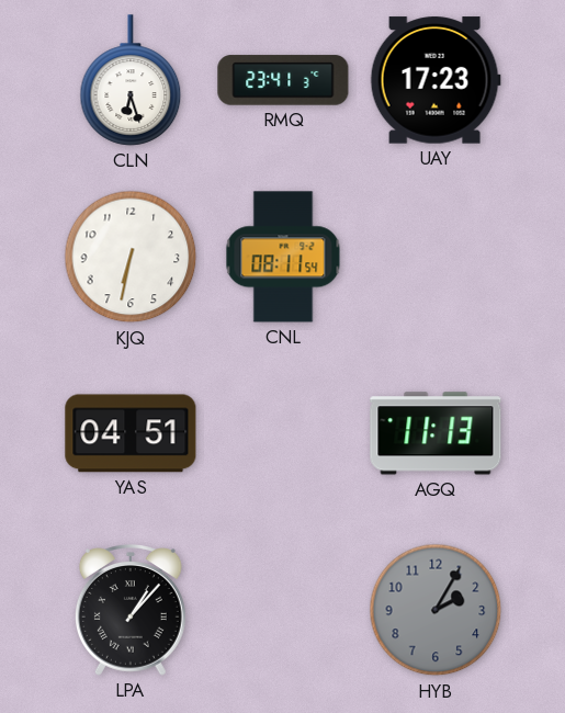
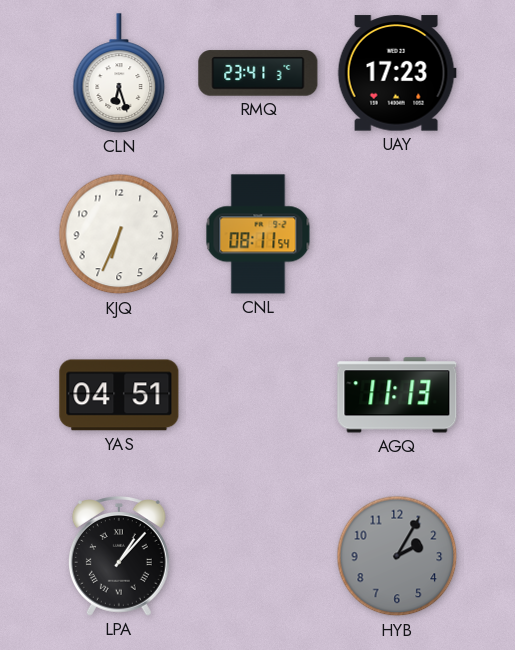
KJQ: 6:32 -> 6:34
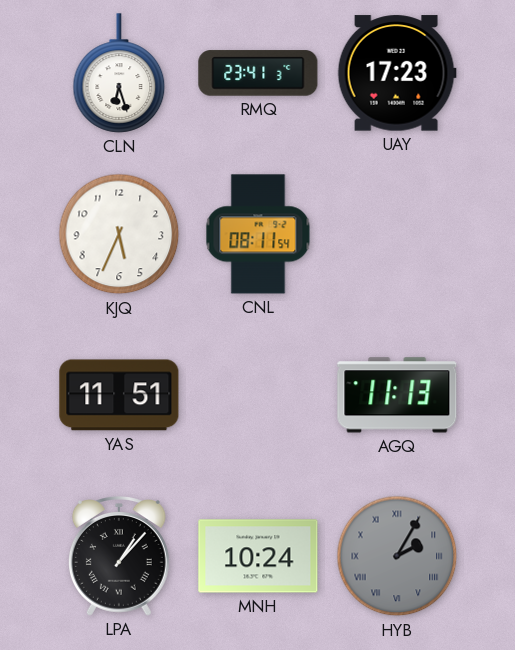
KJQ: 6:34 -> 5:34
YAS: 04:51 -> 11:51
MNH: none -> 10:24
HYB numerals: Arabic -> Roman
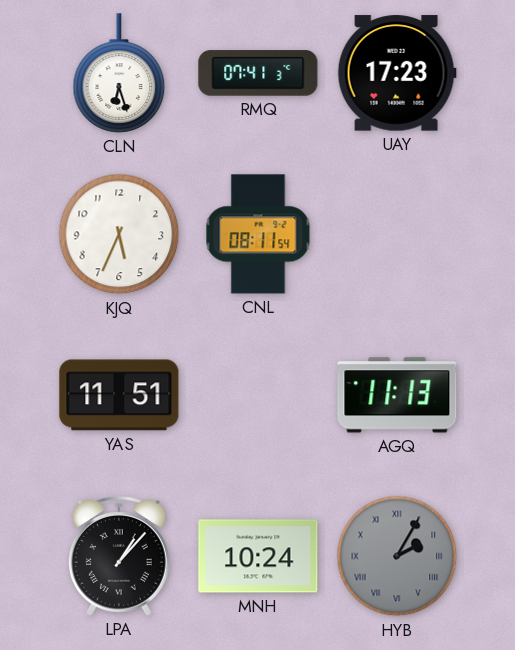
RMQ: 23:41 -> 07:41
